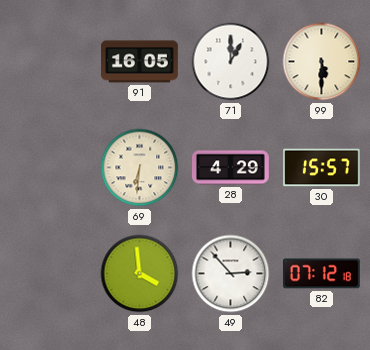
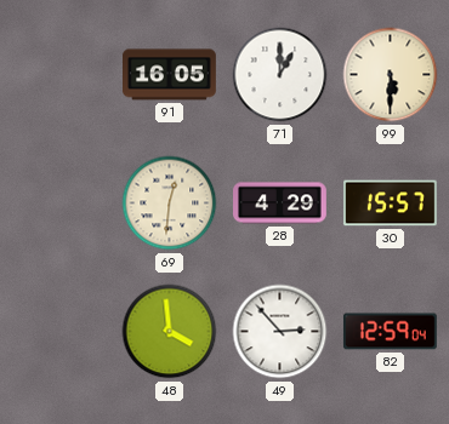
69: 6:31 -> 12:31
82: 07:12 -> 12:59
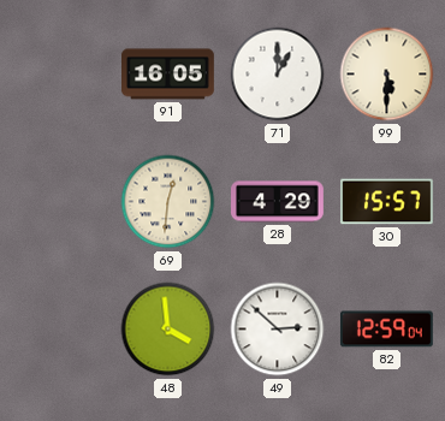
49: 2:53 -> 2:52
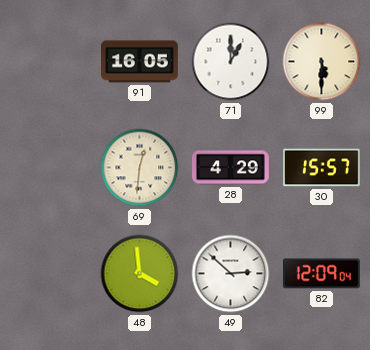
82: 12:59 -> 12:09
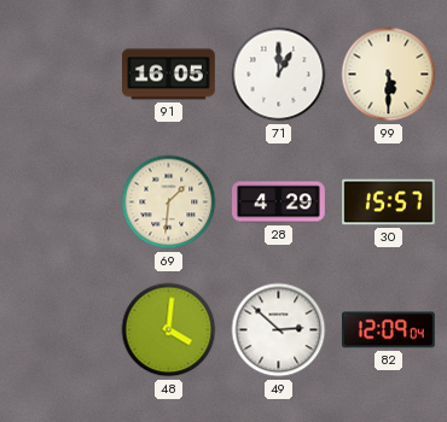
69: 12:31 -> 1:31
48: 3:59 -> 4:01
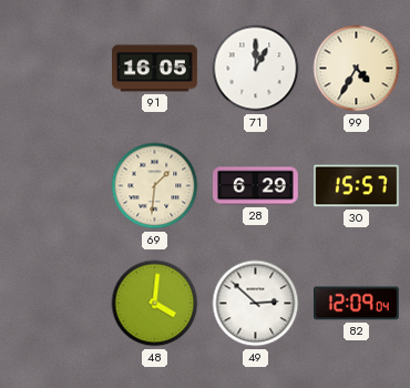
99: 5:30 -> 4:35
28: 4:29 -> 6:29
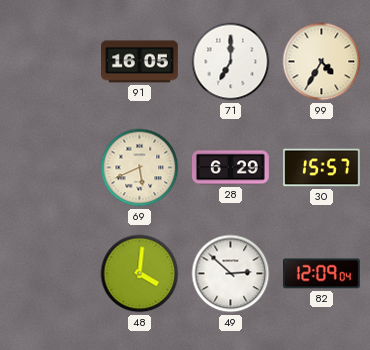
71: 1:00 -> 7:00
69: 1:31 -> 5:41
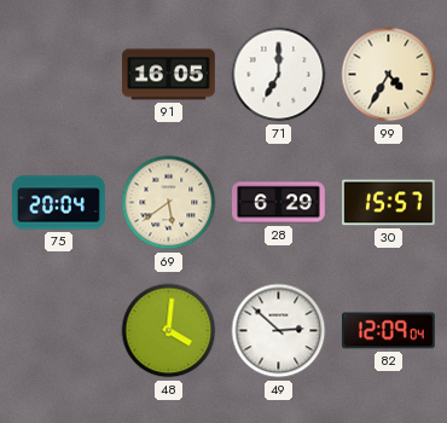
75: none -> 20:04
69: 5:41 -> 5:39
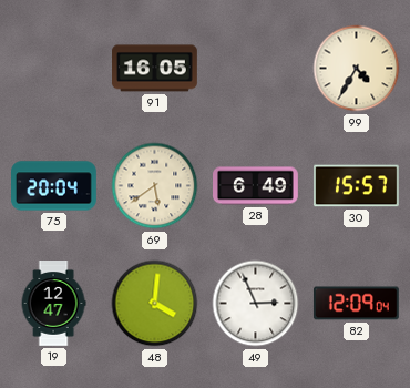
71: 7:00 -> none
28: 6:29 -> 6:49
19: none -> 12:47
49: 2:52 -> 2:56
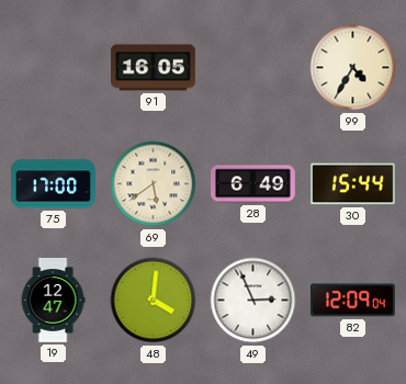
75: 20:04 -> 17:00
30: 15:57 -> 15:44
